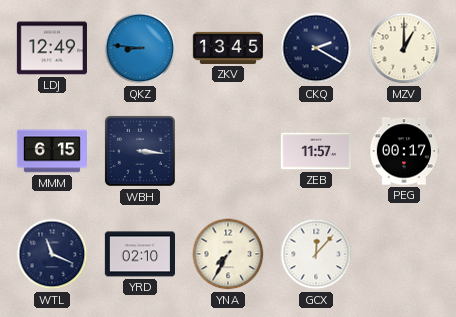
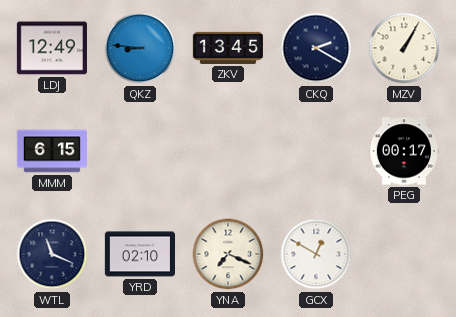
MZV: 1:00 -> 1:05
WBH: 3:16 -> none
ZEB: 11:57 -> none
YNA: 7:35 -> 7:19
GCX: 12:07 -> 12:50
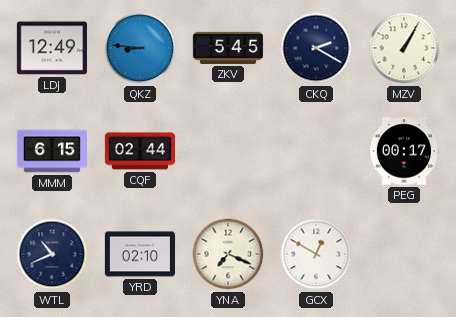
ZKV: 13:45 -> 5:45
CQF: none -> 02:44
WTL: 11:19 -> 10:41
